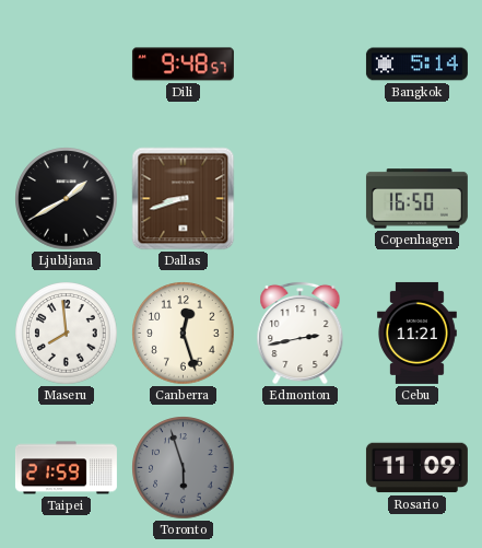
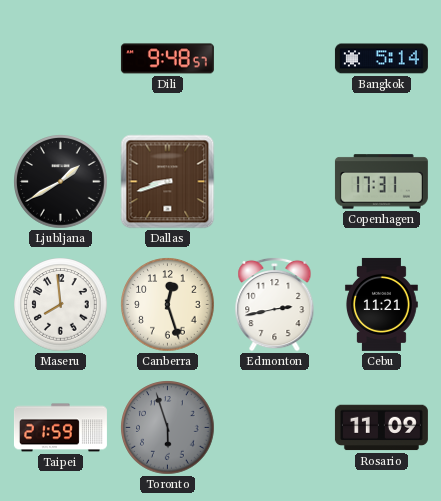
Copenhagen: 16:50 -> 17:31
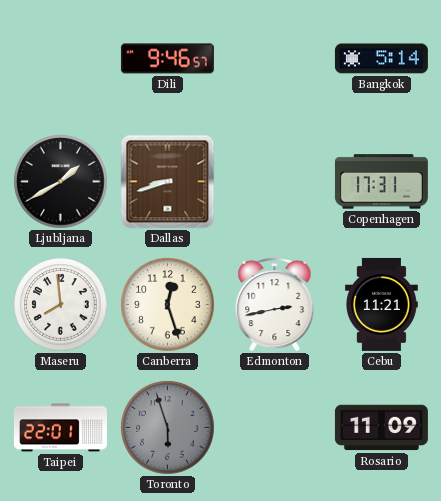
Dili: 9:48 -> 9:46
Taipei: 21:59 -> 22:01
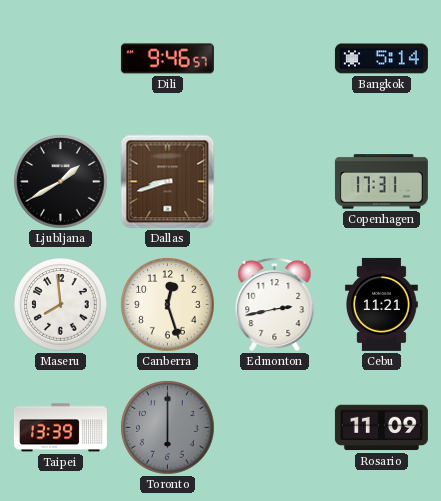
Taipei: 22:01 -> 13:39
Toronto: 5:57 -> 6:00
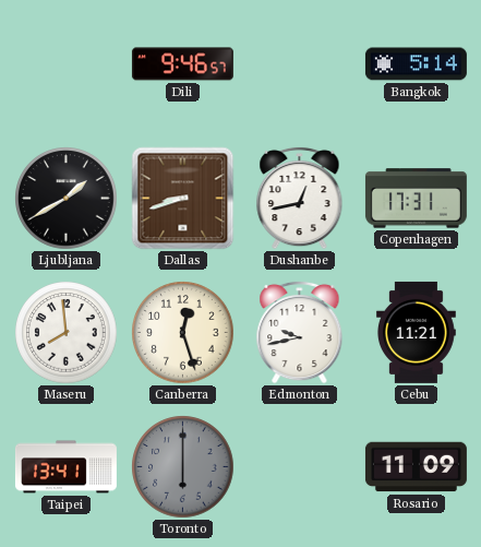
Dushanbe: none -> 12:43
Edmonton: 2:43 -> 9:43
Taipei: 13:39 -> 13:41
